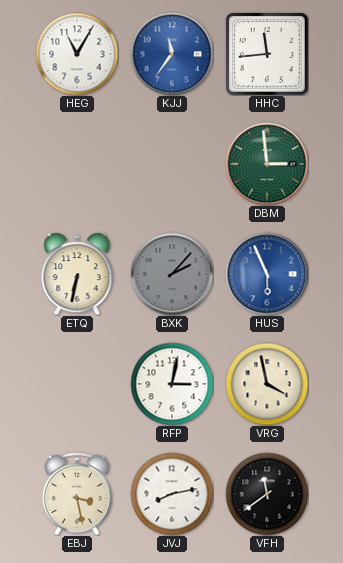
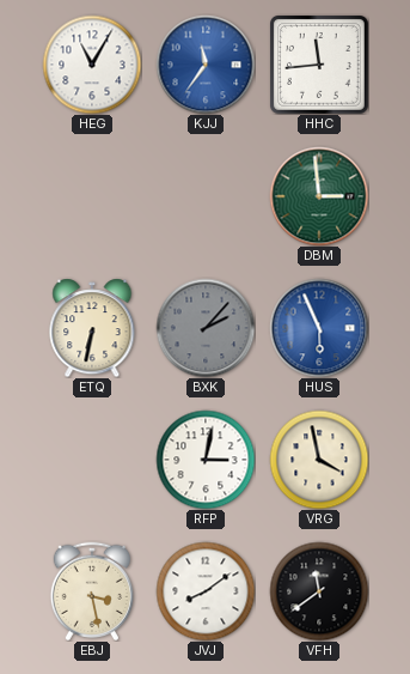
JVJ: 8:13 -> 8:09
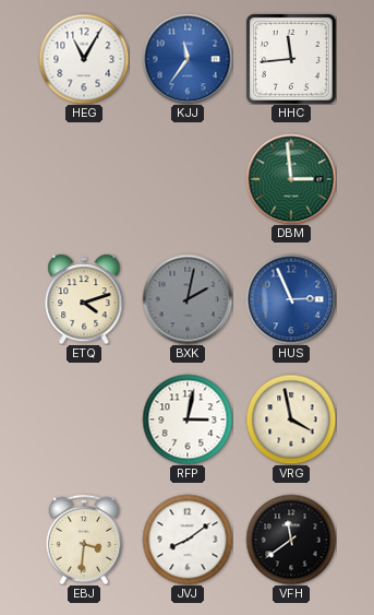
ETQ: 6:32 -> 4:12
BXK: 2:07 -> 2:02
HUS: 5:56 -> 2:56
EBJ: 3:28 -> 3:31
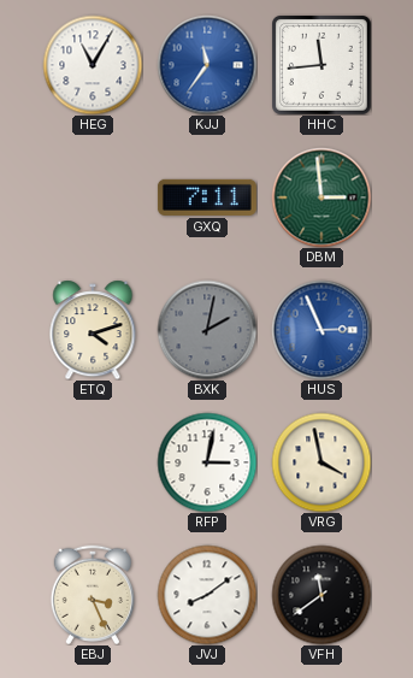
GXQ: none -> 7:11
EBJ: 3:31 -> 3:26
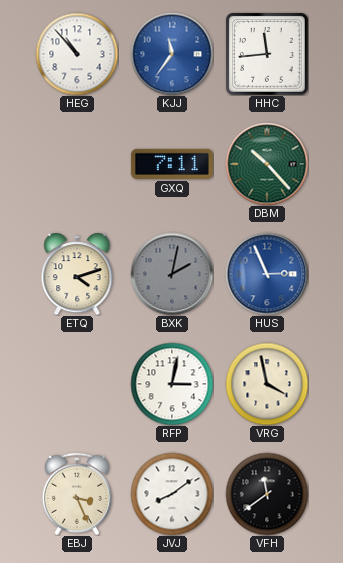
HEG: 11:05 -> 10:53
DBM: 2:59 -> 10:23
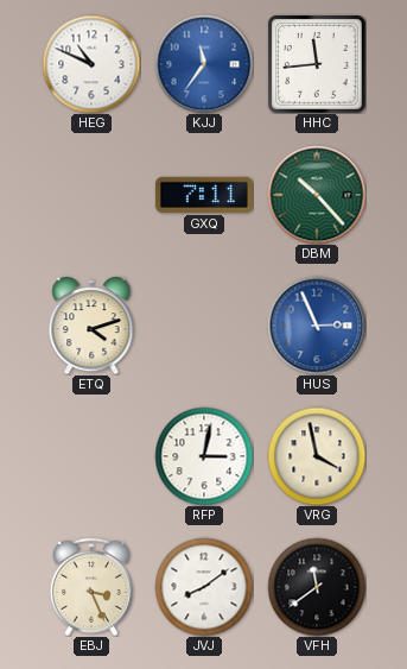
HEG: 10:53 -> 10:49
BXK: 2:02 -> none
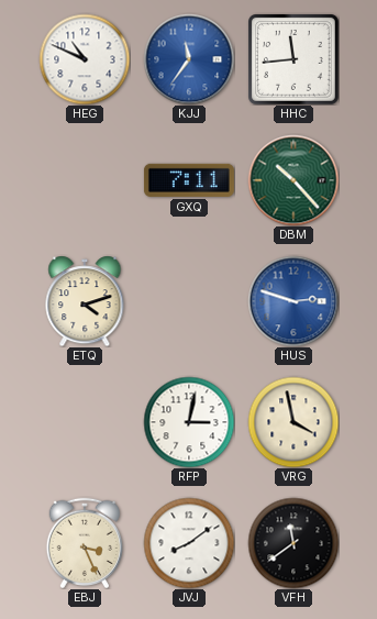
HUS: 2:56 -> 2:48
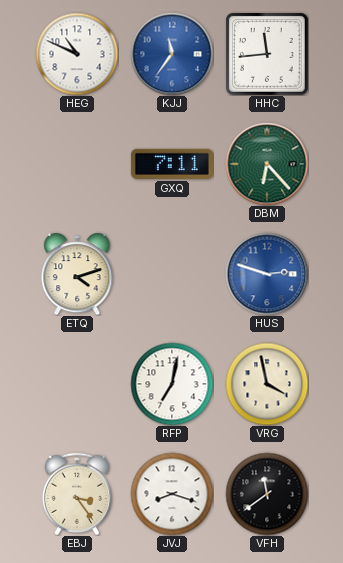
DBM: 10:23 -> 6:23
RFP: 3:02 -> 7:02
EBJ: 3:26 -> 3:24
JVJ: 8:09 -> 8:18
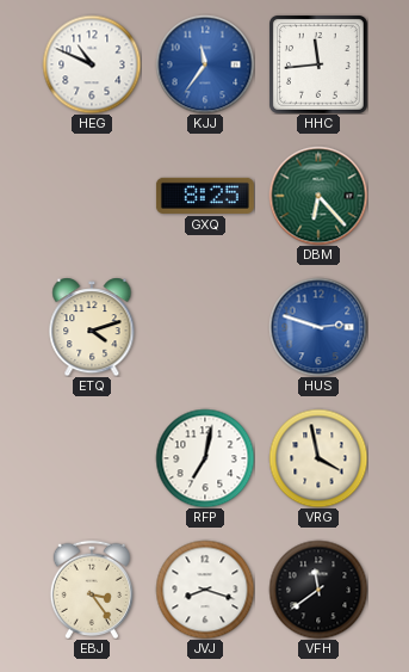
GXQ: 7:11 -> 8:25
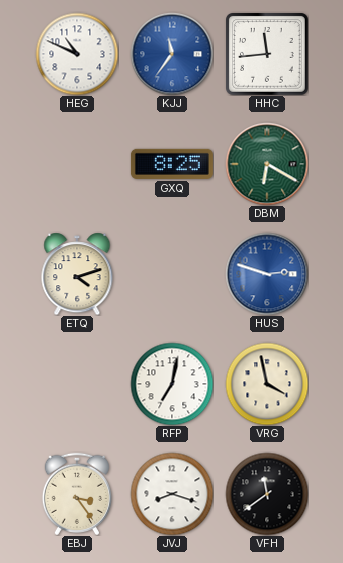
DBM: 6:23 -> 6:20
